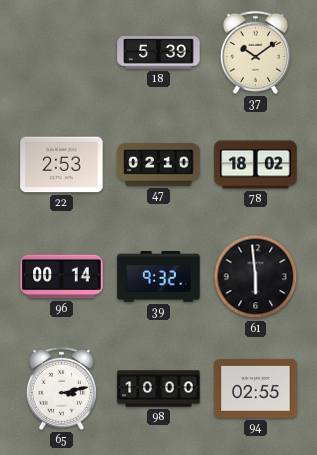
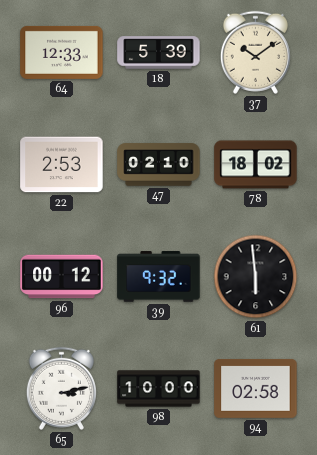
64: none -> 12:33
96: 00:14 -> 00:12
94: 02:55 -> 02:58
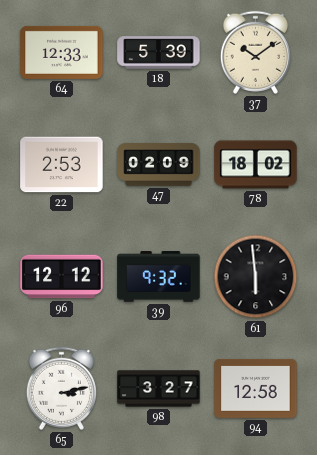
47: 02:10 -> 02:09
96: 00:12 -> 12:12
98: 10:00 -> 3:27
94: 02:58 -> 12:58
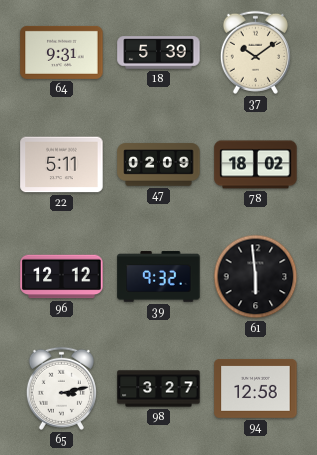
64: 12:33 -> 9:31
22: 2:53 -> 5:11
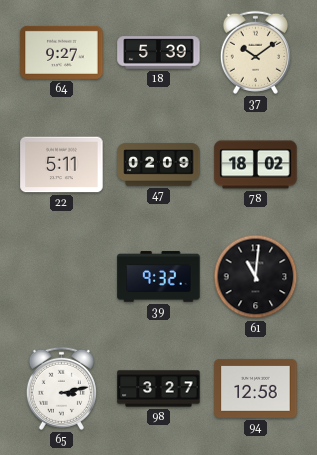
64: 9:31 -> 9:27
96: 12:12 -> none
61: 5:59 -> 11:01
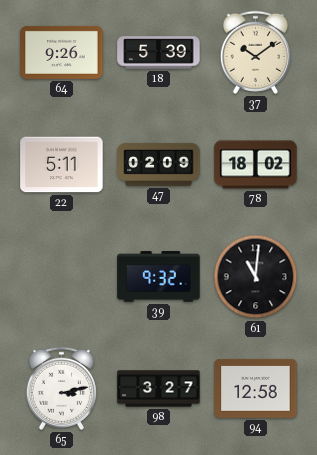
64: 9:27 -> 9:26
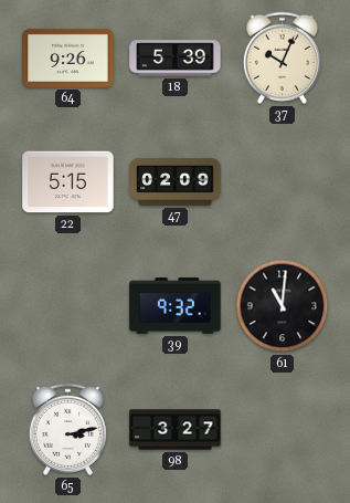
37: 10:09 -> 10:04
22: 5:11 -> 5:15
78: 18:02 -> none
94: 12:58 -> none
